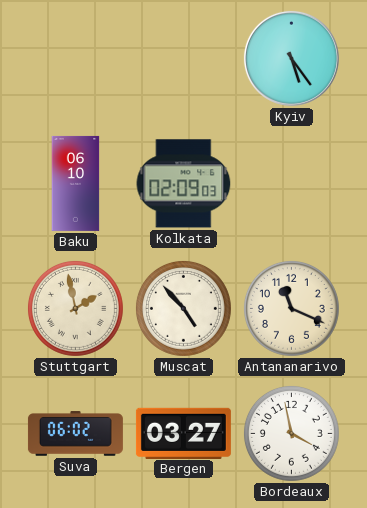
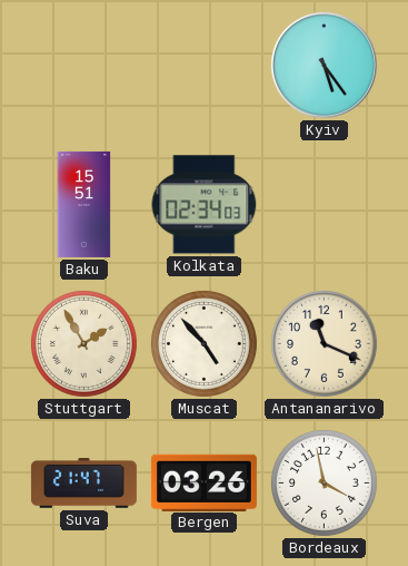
Baku: 06:10 -> 15:51
Kolkata: 02:09 -> 02:34
Stuttgart: 1:58 -> 1:55
Suva: 06:02 -> 21:47
Bergen: 03:27 -> 03:26
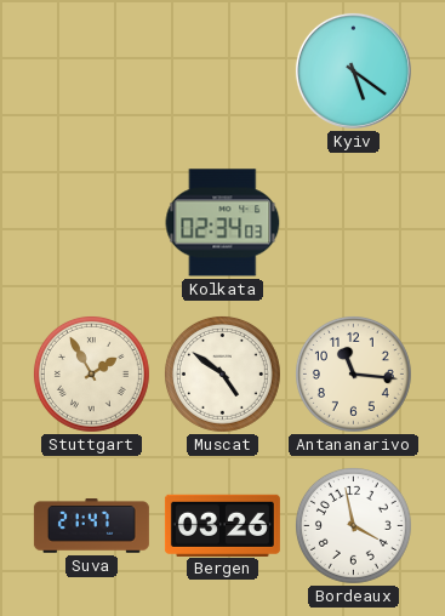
Kyiv: 5:24 -> 5:21
Baku: 15:51 -> none
Muscat: 4:53 -> 4:51
Antananarivo: 11:19 -> 11:16
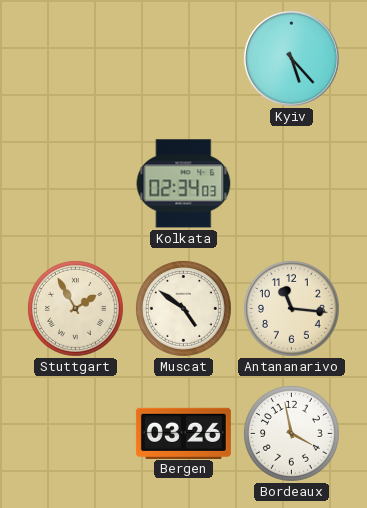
Kyiv: 5:21 -> 5:23
Suva: 21:47 -> none
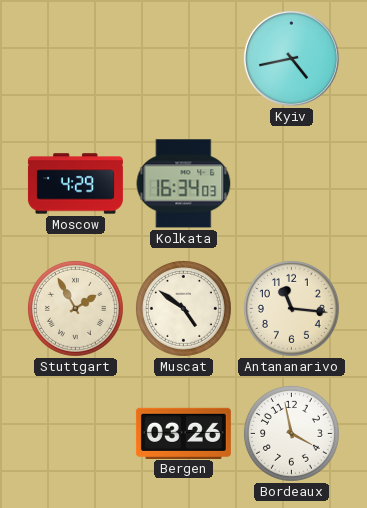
Kyiv: 5:23 -> 4:43
Moscow: none -> 4:29
Kolkata: 02:34 -> 16:34
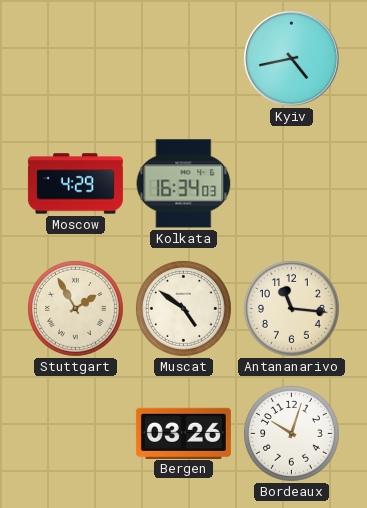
Bordeaux: 3:58 -> 10:03
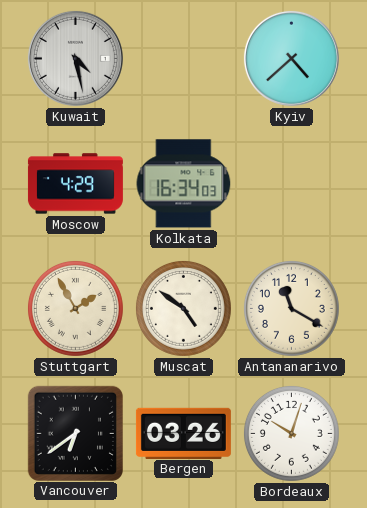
Kuwait: none -> 4:28
Kyiv: 4:43 -> 4:38
Antananarivo: 11:16 -> 11:20
Vancouver: none -> 6:39
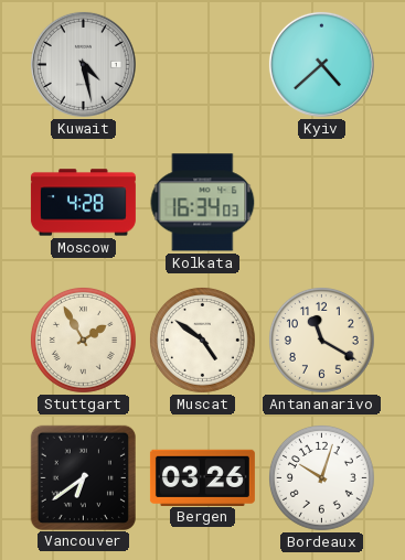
Moscow: 4:29 -> 4:28
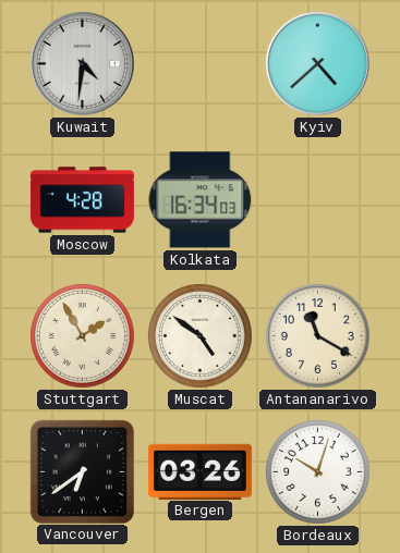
Kuwait: 4:28 -> 4:31
